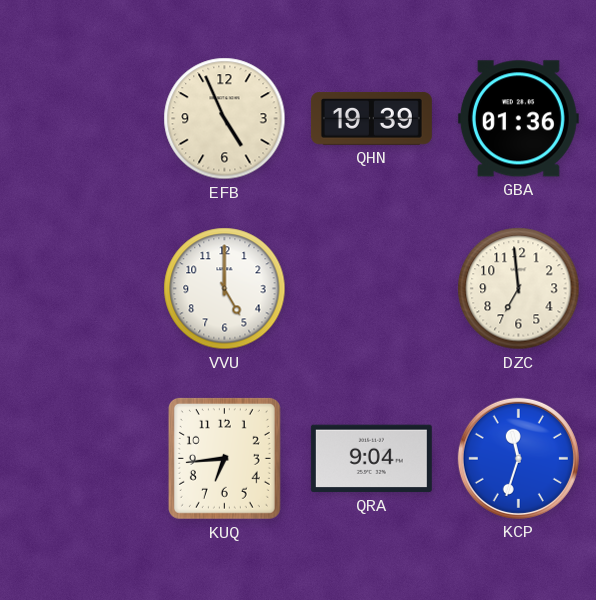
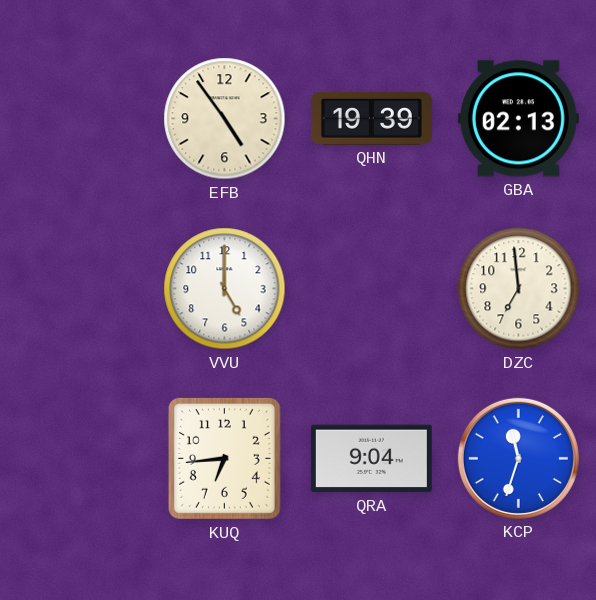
EFB: 4:56 -> 4:54
GBA: 01:36 -> 02:13
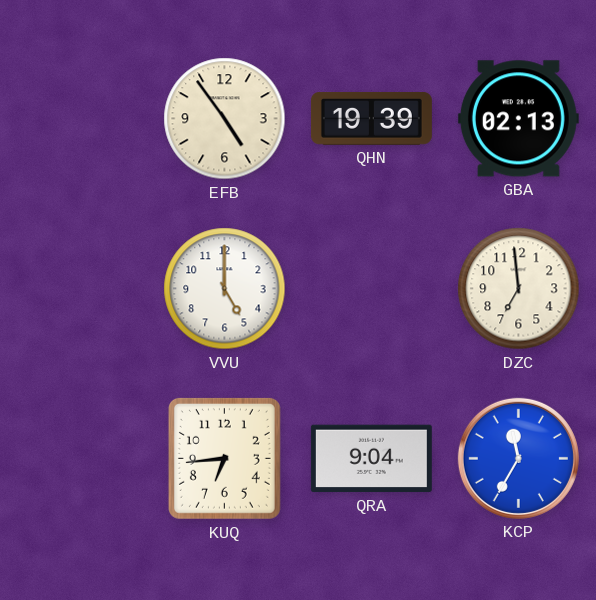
KCP: 11:33 -> 11:35
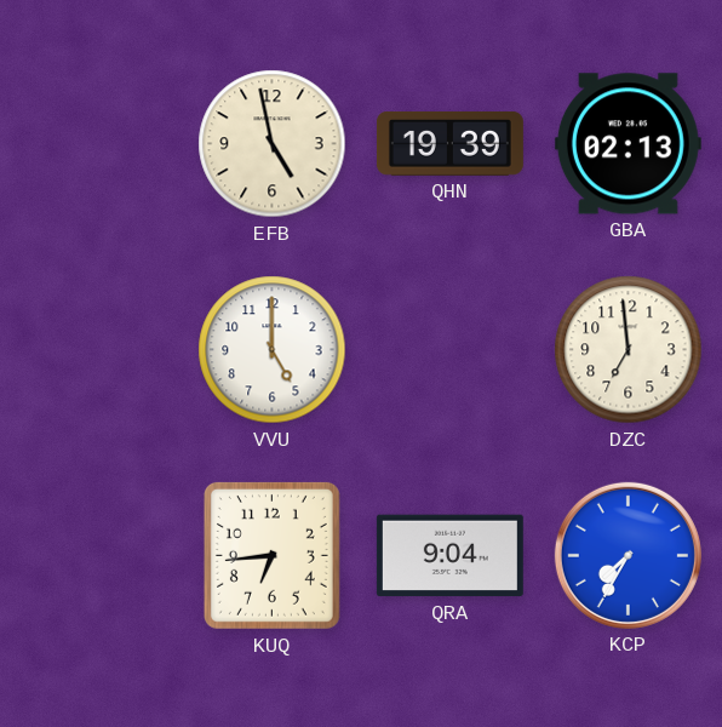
EFB: 4:54 -> 4:58
KCP: 11:35 -> 7:35
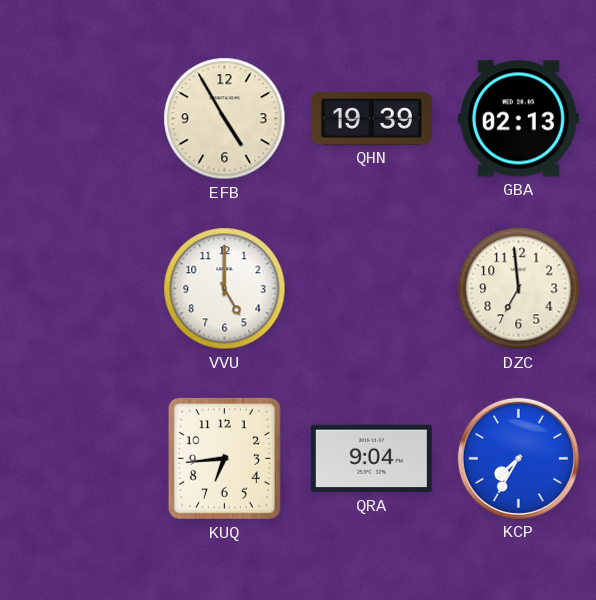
EFB: 4:58 -> 4:55
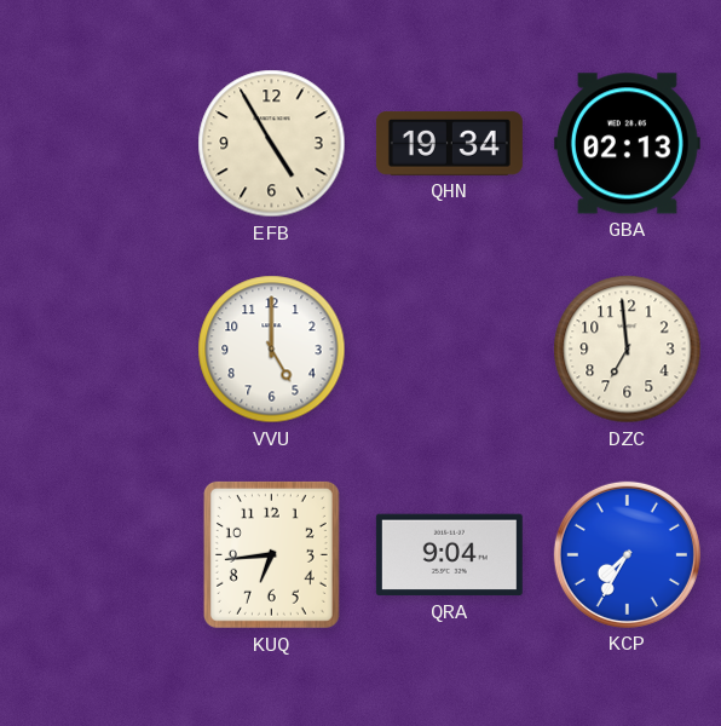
QHN: 19:39 -> 19:34
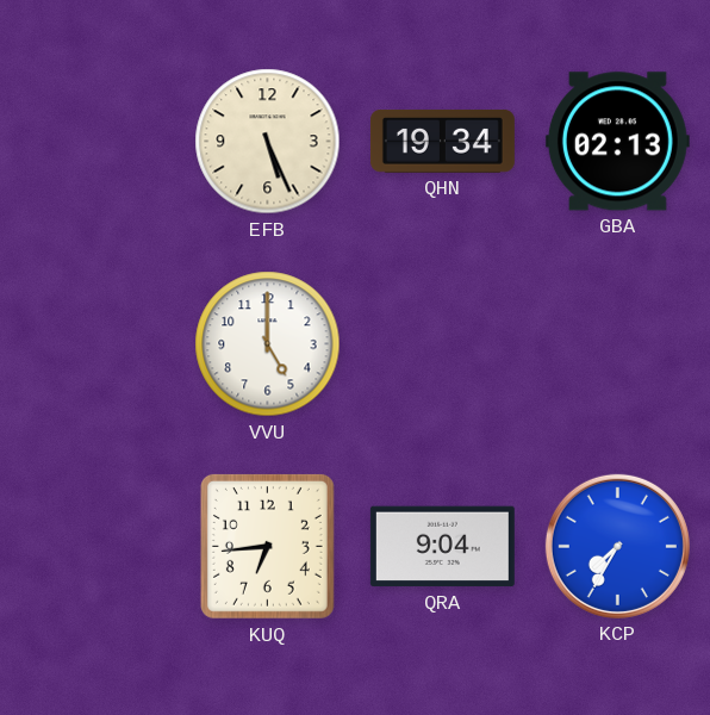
EFB: 4:55 -> 5:26
DZC: 6:59 -> none
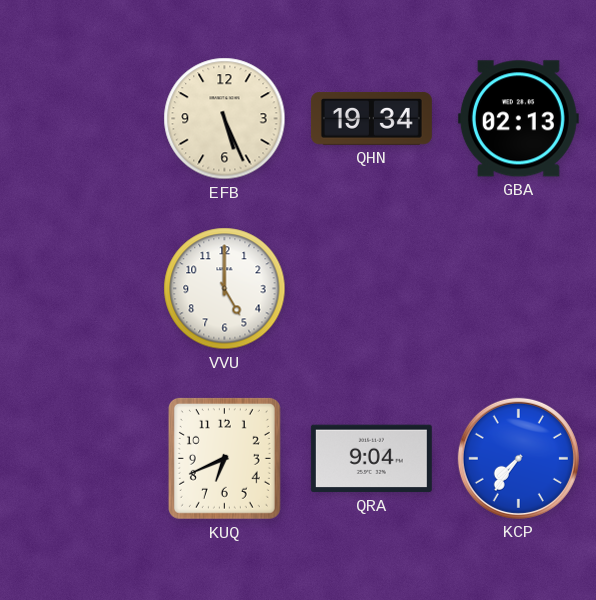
KUQ: 6:44 -> 6:41
KCP: 7:35 -> 7:36
